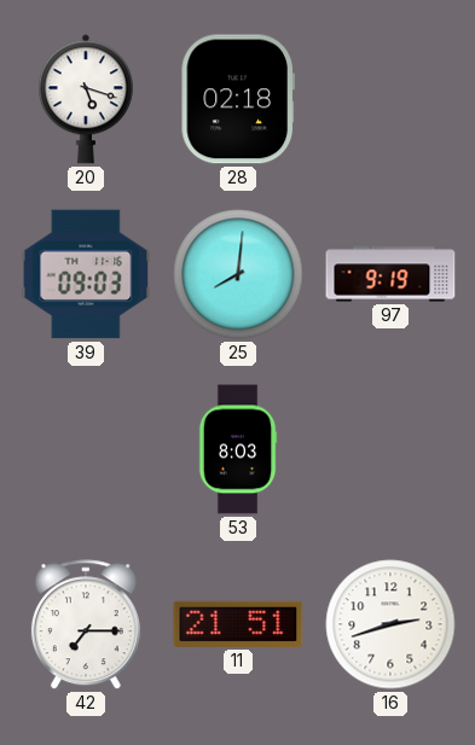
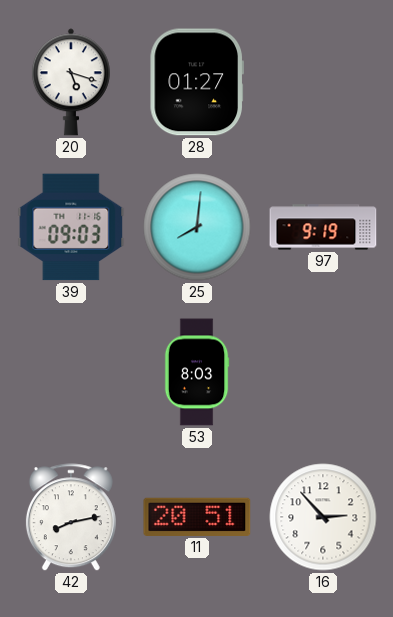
28: 02:18 -> 01:27
42: 7:15 -> 8:13
11: 21:51 -> 20:51
16: 2:42 -> 2:53
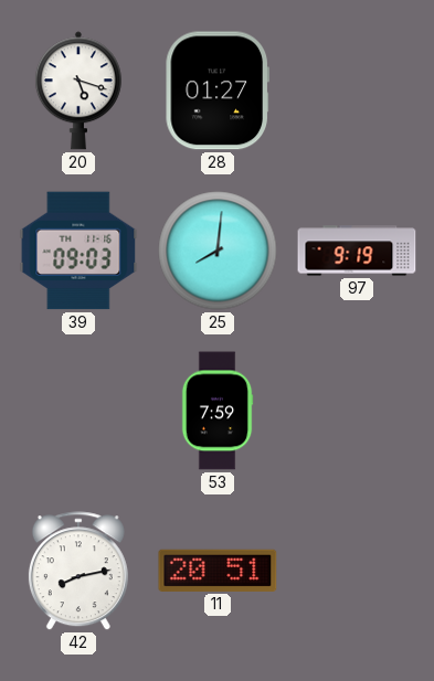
53: 8:03 -> 7:59
16: 2:53 -> none
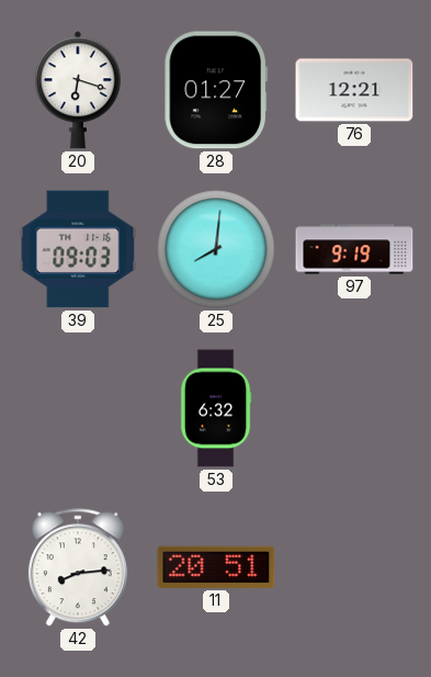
20: 5:18 -> 6:18
76: none -> 12:21
53: 7:59 -> 6:32
42: 8:13 -> 8:14
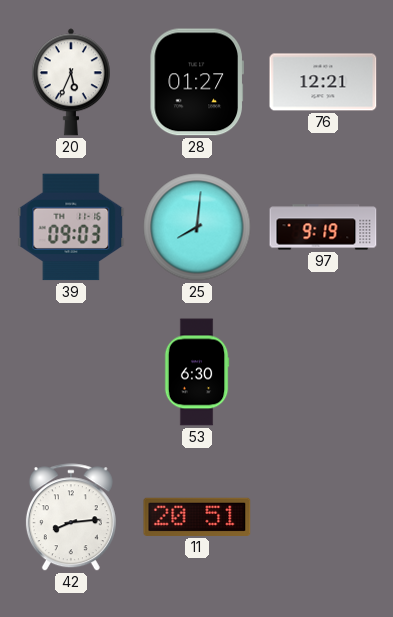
20: 6:18 -> 5:34
53: 6:32 -> 6:30
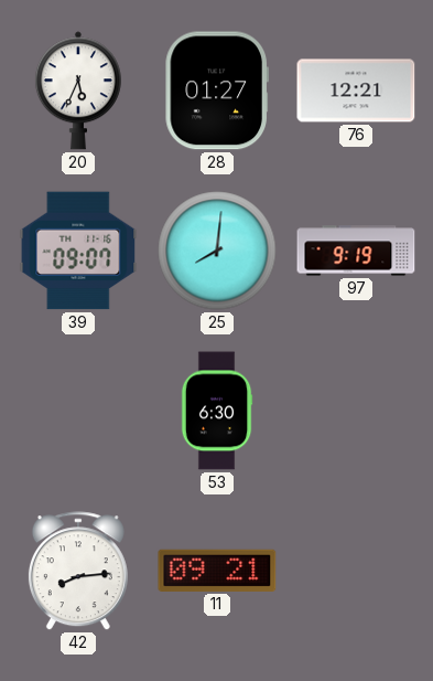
39: 09:03 -> 09:07
11: 20:51 -> 09:21
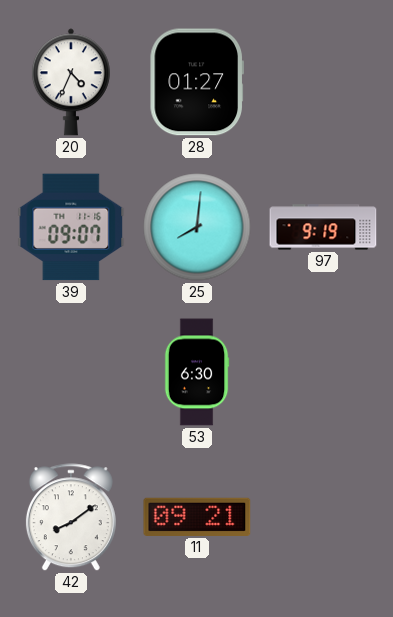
20: 5:34 -> 4:34
76: 12:21 -> none
42: 8:14 -> 8:09
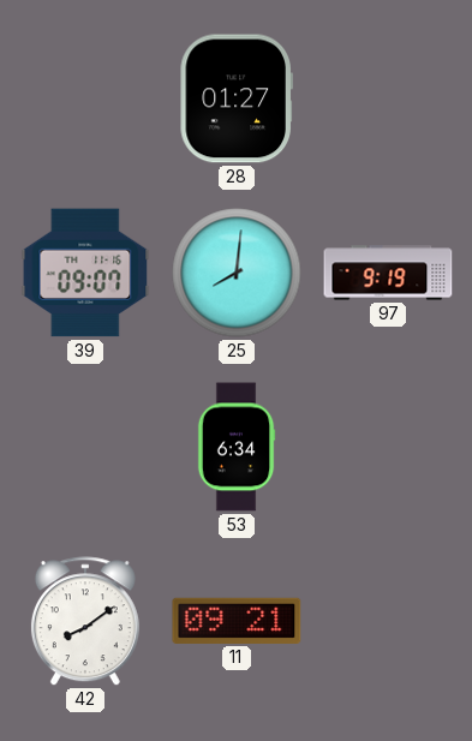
20: 4:34 -> none
53: 6:30 -> 6:34
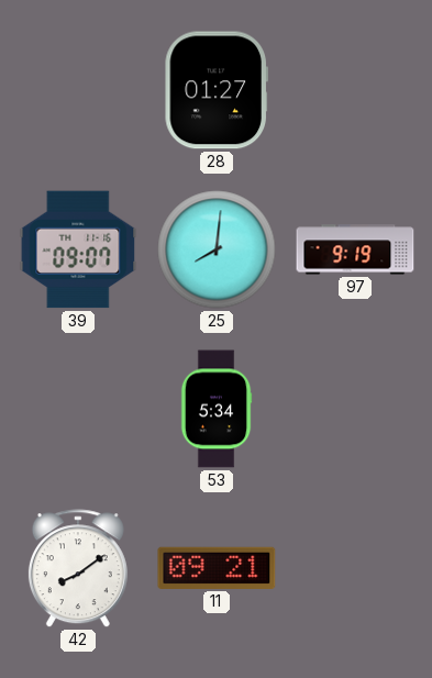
53: 6:34 -> 5:34
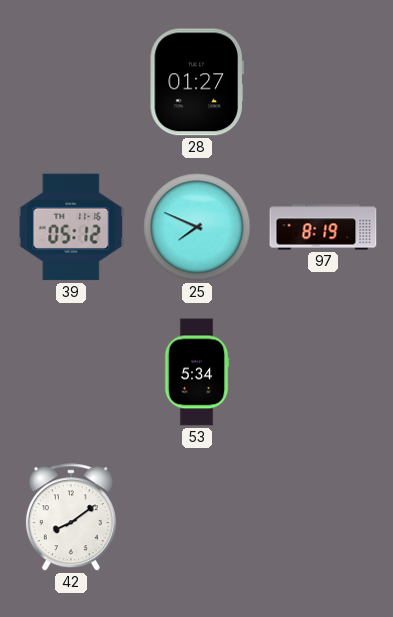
39: 09:07 -> 05:12
25: 8:01 -> 7:49
97: 9:19 -> 8:19
11: 09:21 -> none
